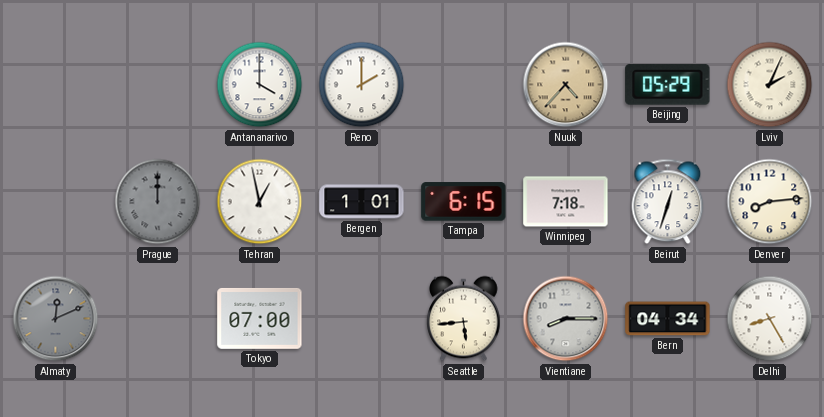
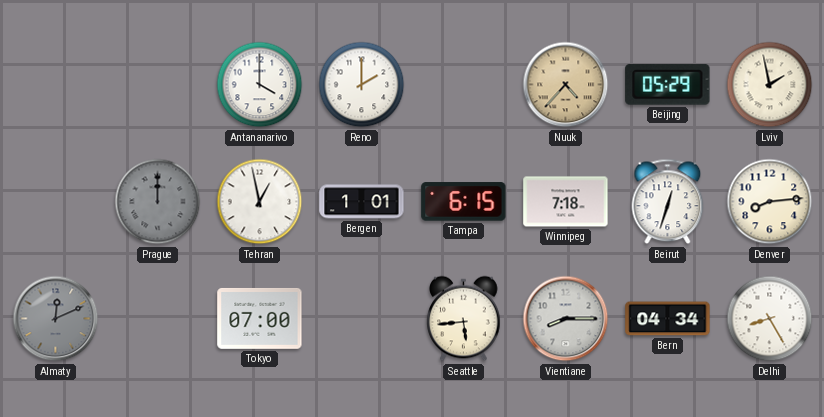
Lviv: 2:04 -> 1:58
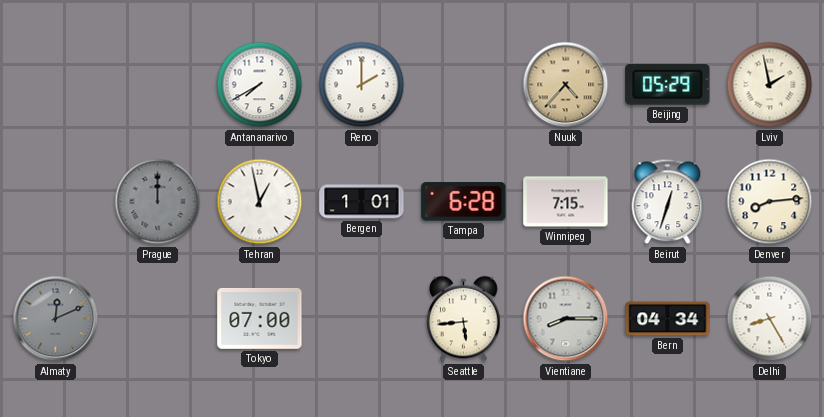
Antananarivo: 4:00 -> 7:40
Tampa: 6:15 -> 6:28
Winnipeg: 7:18 -> 7:15
